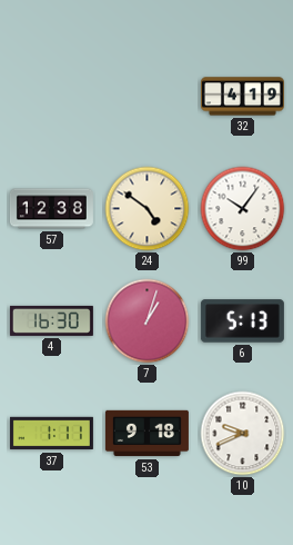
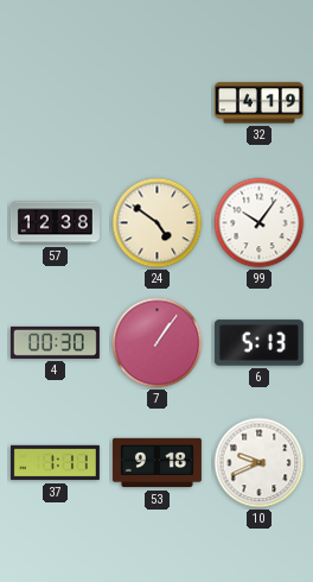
4: 16:30 -> 00:30
7: 1:03 -> 1:06
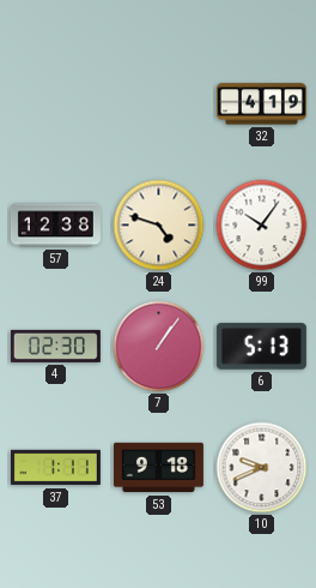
24: 4:51 -> 4:48
4: 00:30 -> 02:30
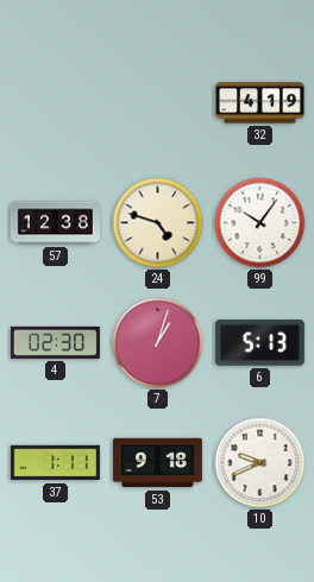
7: 1:06 -> 1:03
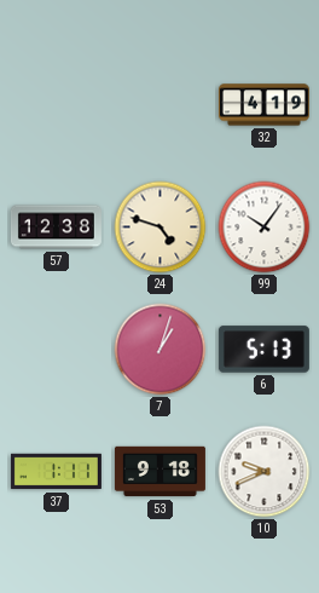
4: 02:30 -> none
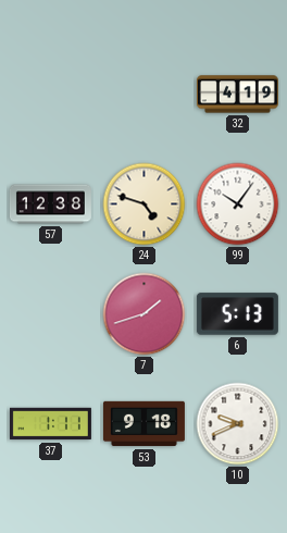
7: 1:03 -> 1:42
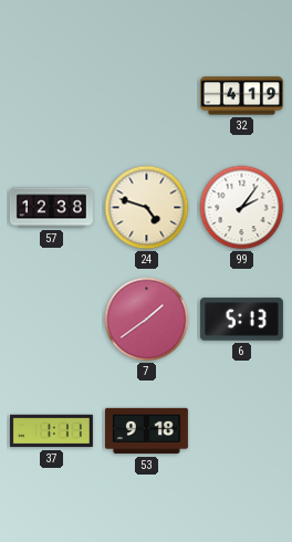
99: 10:06 -> 2:06
7: 1:42 -> 1:39
10: 9:41 -> none
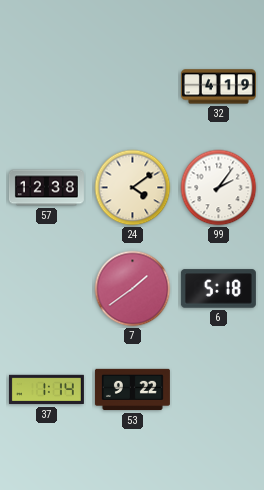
24: 4:48 -> 4:09
6: 5:13 -> 5:18
37: 1:11 -> 1:14
53: 9:18 -> 9:22
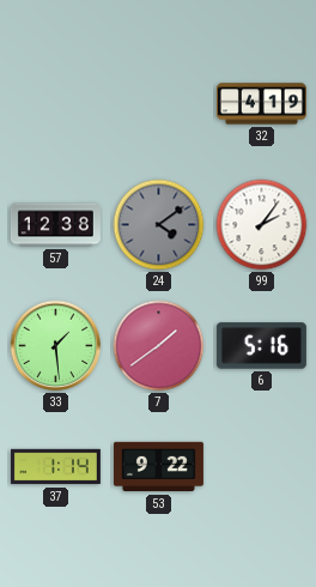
24 dial: cream -> grey
33: none -> 1:29
6: 5:18 -> 5:16
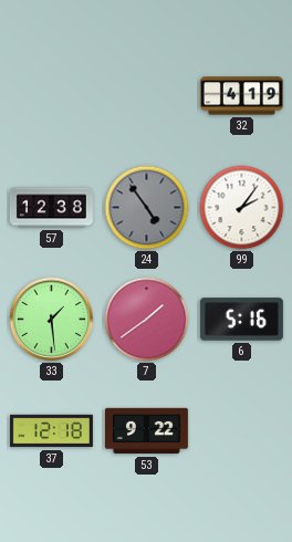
24: 4:09 -> 4:54
37: 1:14 -> 12:18
